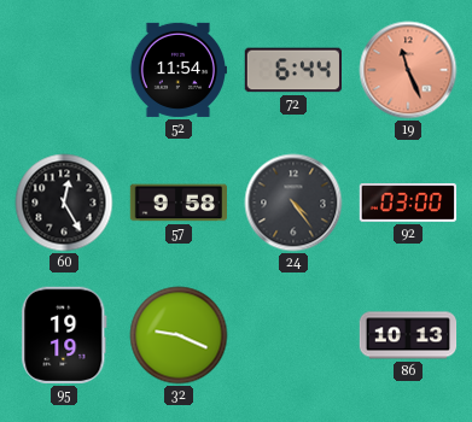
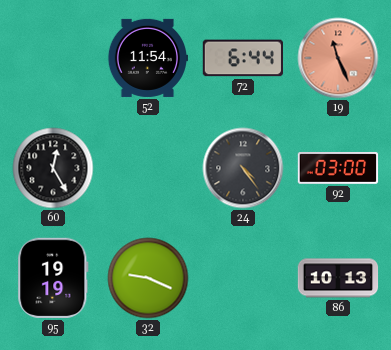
57: 9:58 -> none
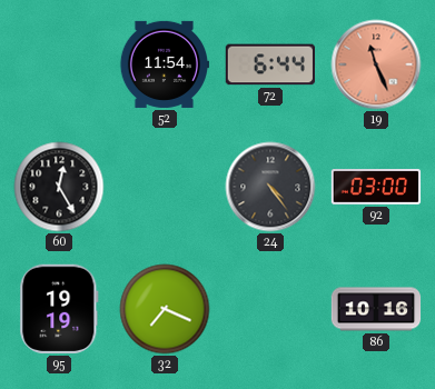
32: 9:19 -> 7:19
86: 10:13 -> 10:16
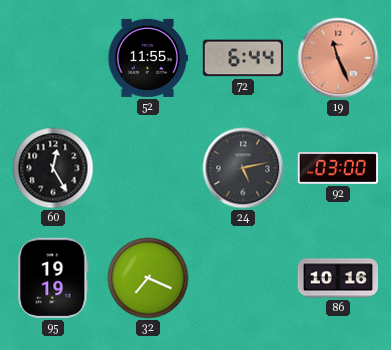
52: 11:54 -> 11:55
24: 4:24 -> 5:13
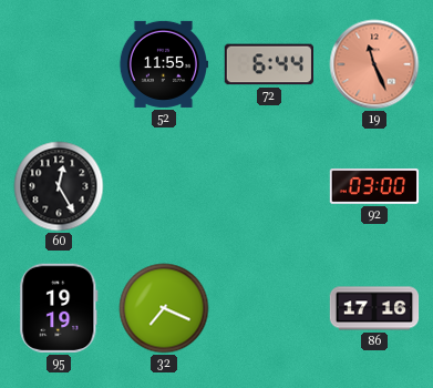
24: 5:13 -> none
86: 10:16 -> 17:16
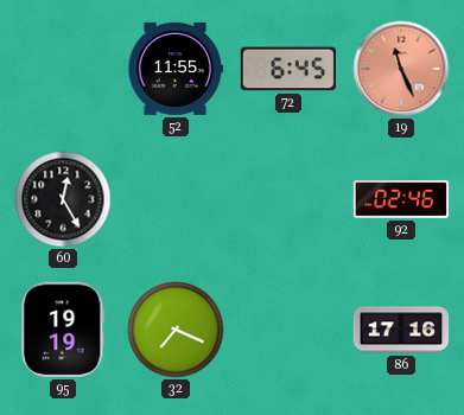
72: 6:44 -> 6:45
92: 03:00 -> 02:46
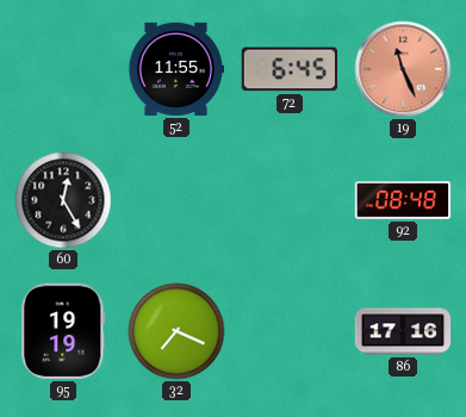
92: 02:46 -> 08:48
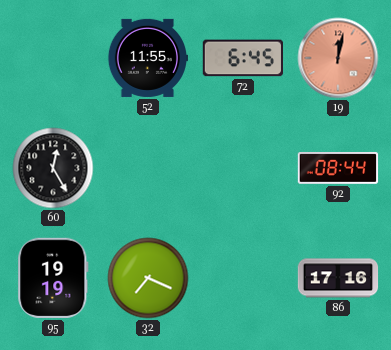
19: 11:26 -> 12:02
92: 08:48 -> 08:44
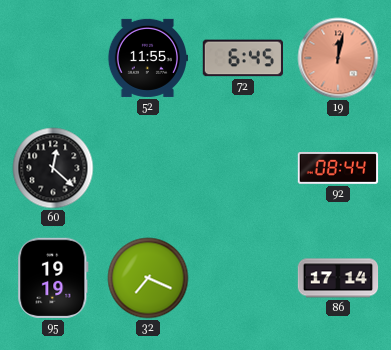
60: 12:25 -> 12:22
86: 17:16 -> 17:14
